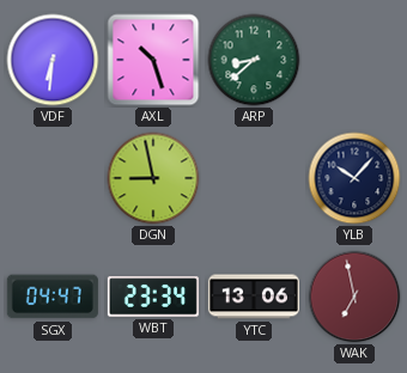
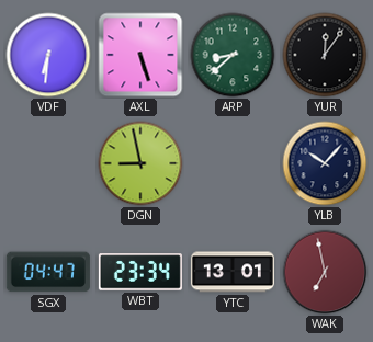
AXL: 10:27 -> 5:27
YUR: none -> 12:06
YTC: 13:06 -> 13:01
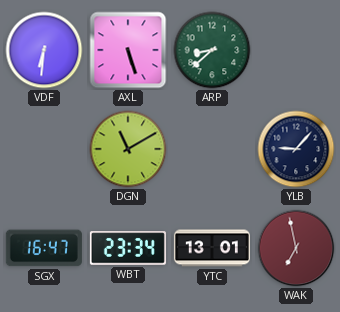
YUR: 12:06 -> none
DGN: 8:58 -> 11:10
YLB: 10:07 -> 9:07
SGX: 04:47 -> 16:47
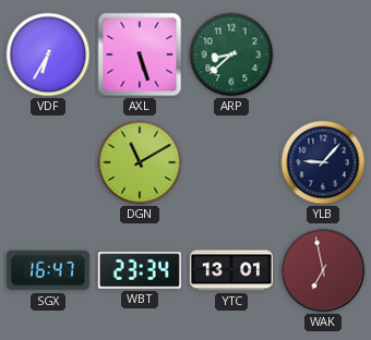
VDF: 6:31 -> 6:35
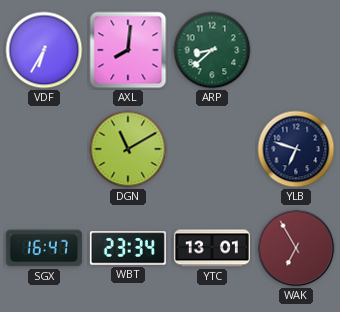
AXL: 5:27 -> 8:01
YLB: 9:07 -> 6:48
WAK: 6:58 -> 6:55
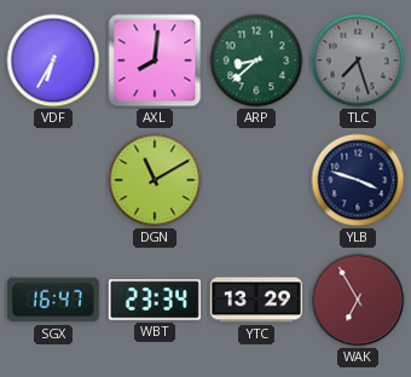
TLC: none -> 7:27
YLB: 6:48 -> 3:48
YTC: 13:01 -> 13:29
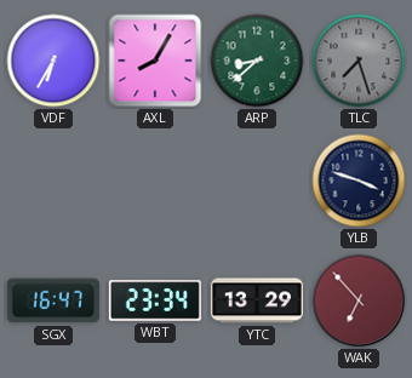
AXL: 8:01 -> 8:05
DGN: 11:10 -> none
WAK: 6:55 -> 6:53
